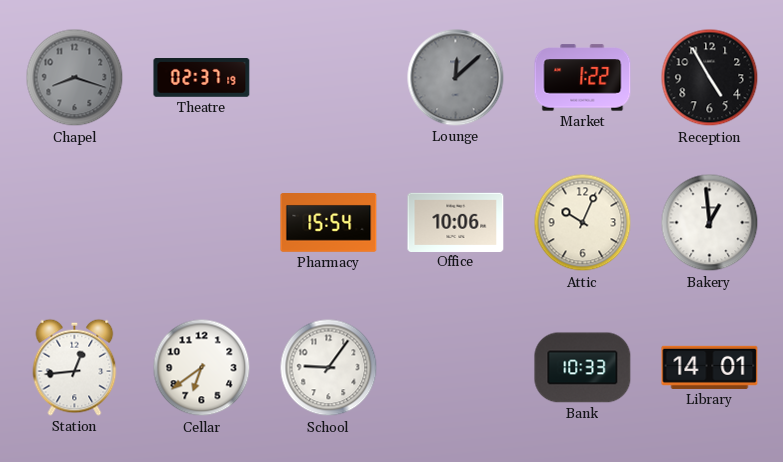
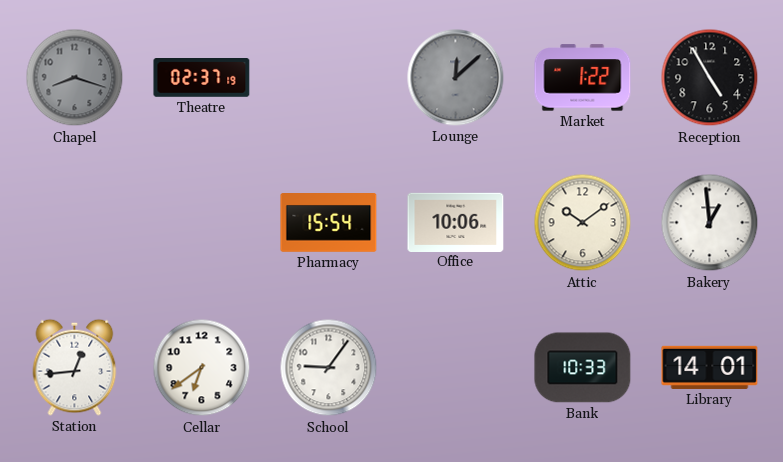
Attic: 10:04 -> 10:09
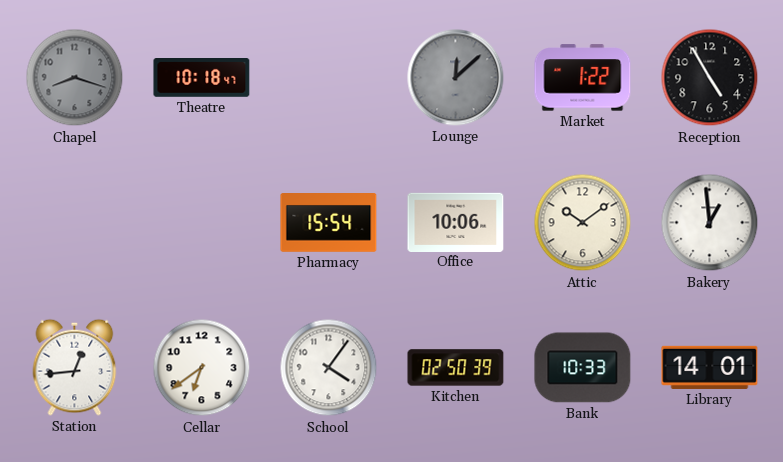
Theatre: 02:37 -> 10:18
School: 9:06 -> 4:06
Kitchen: none -> 02:50
